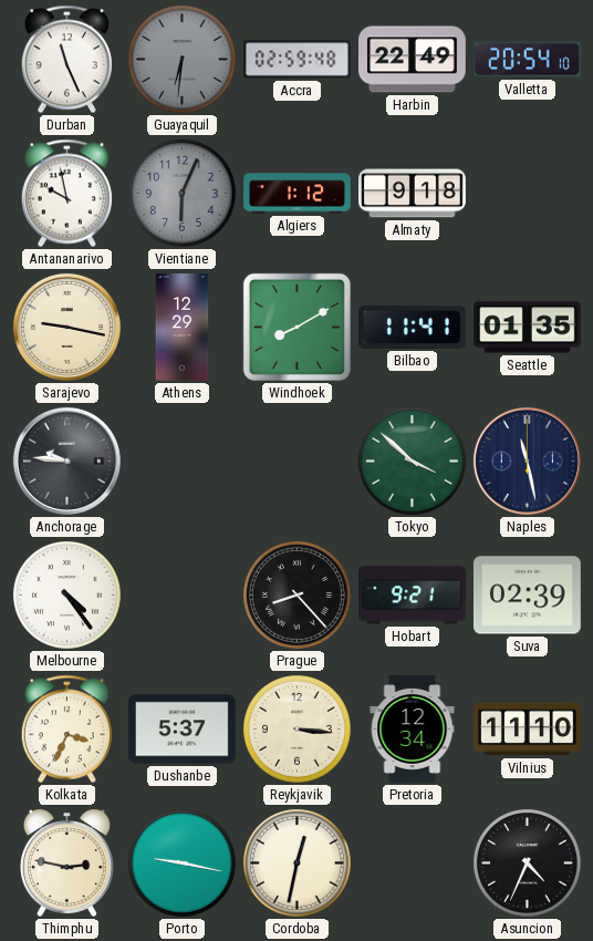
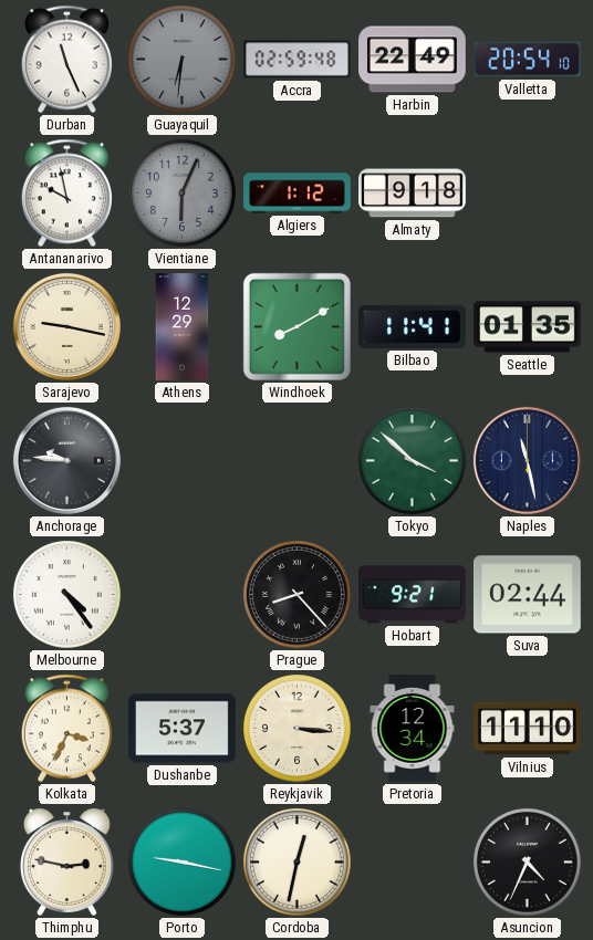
Suva: 02:39 -> 02:44
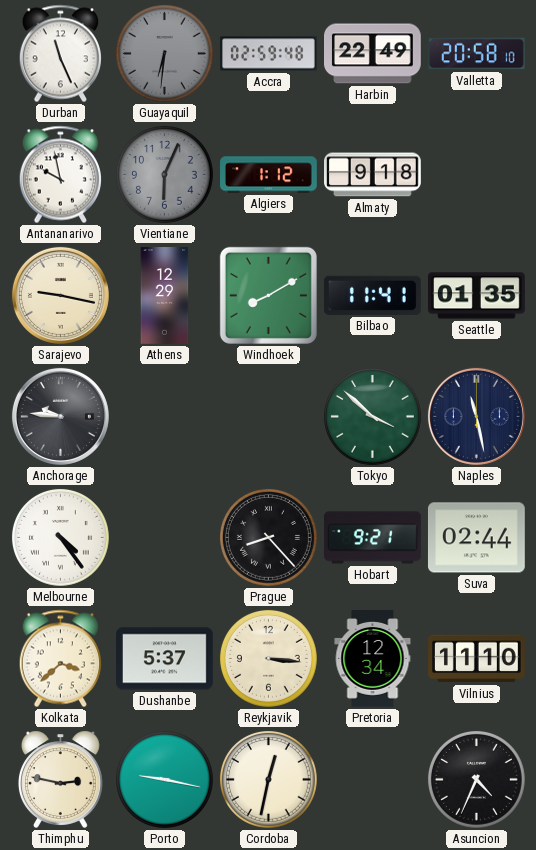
Valletta: 20:54 -> 20:58
Kolkata: 3:34 -> 3:38
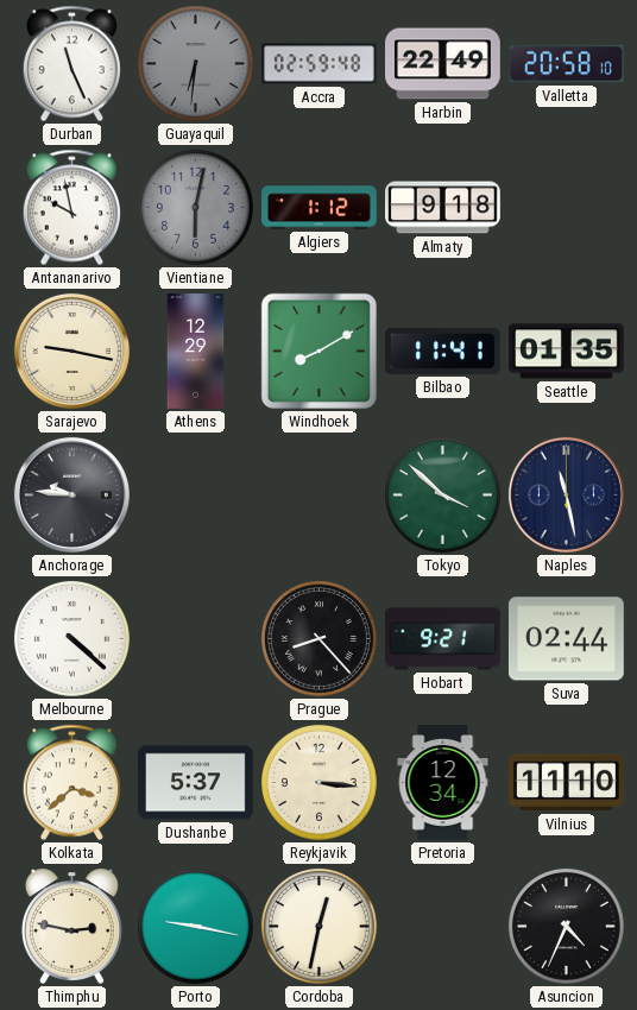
Vientiane: 6:04 -> 6:02
Melbourne: 4:24 -> 4:22
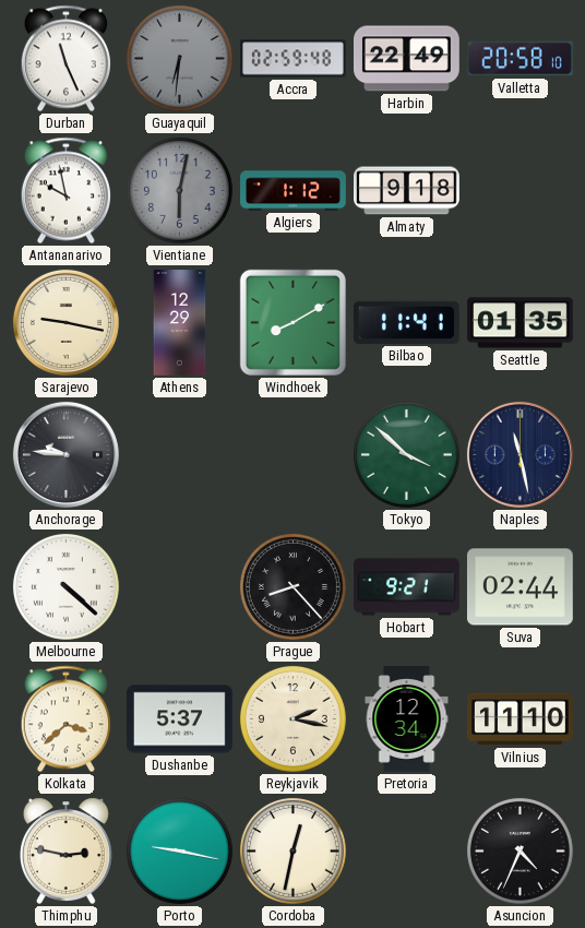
Reykjavik: 3:16 -> 2:17
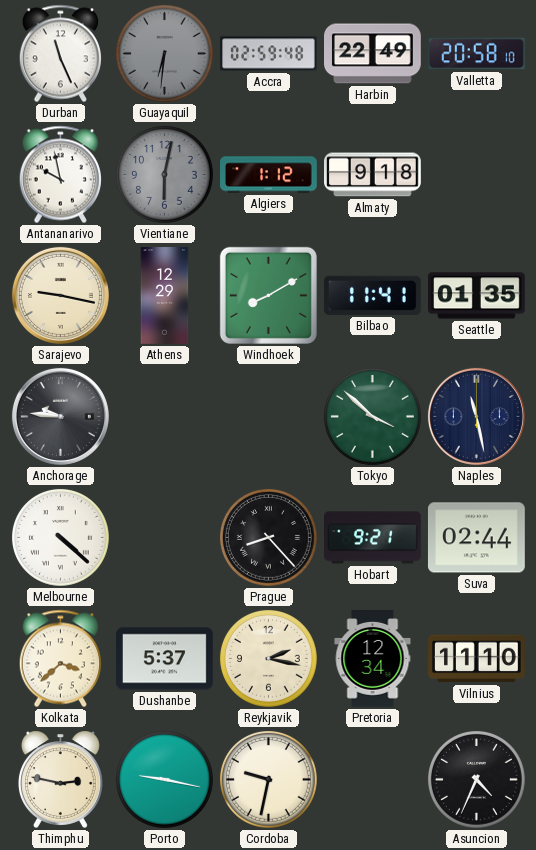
Cordoba: 12:32 -> 9:32
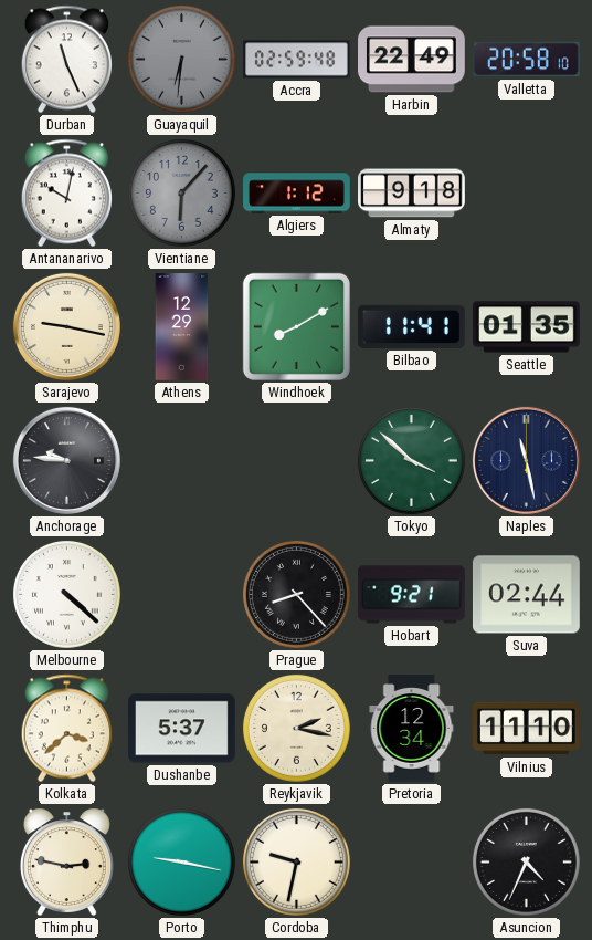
Antananarivo: 9:58 -> 10:02
Vientiane: 6:02 -> 6:07
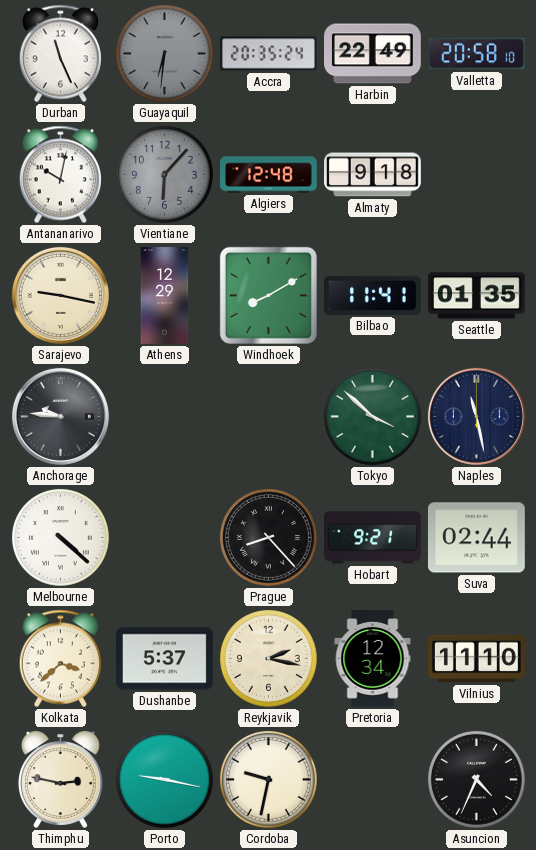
Accra: 02:59 -> 20:35
Algiers: 1:12 -> 12:48
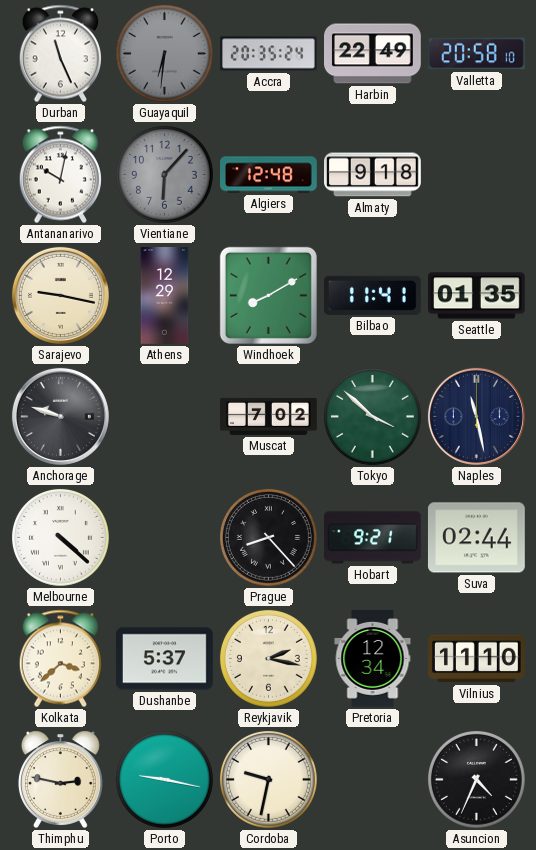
Anchorage: 9:46 -> 9:48
Muscat: none -> 7:02
